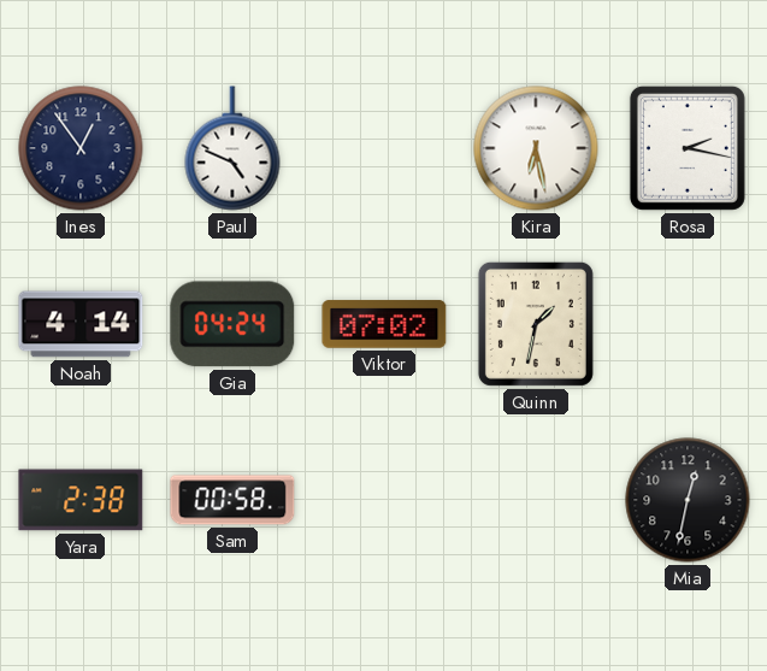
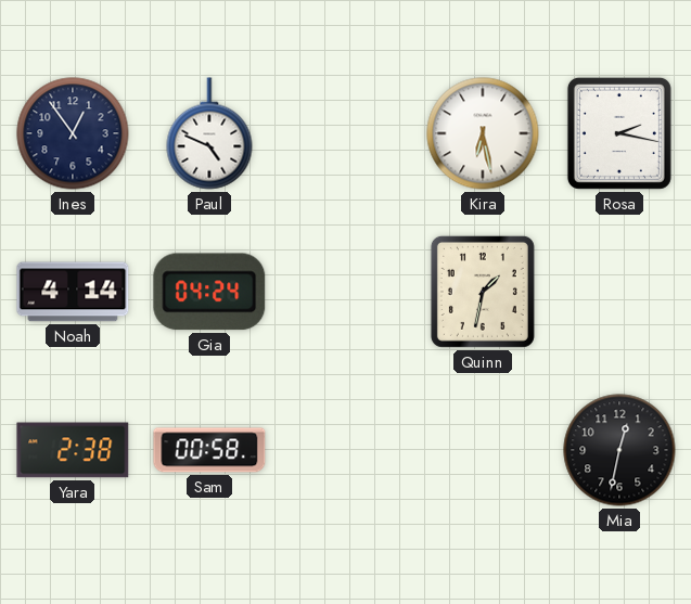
Viktor: 07:02 -> none
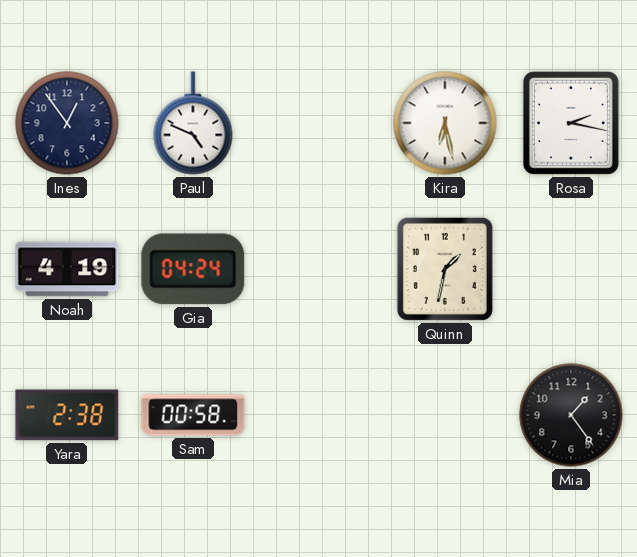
Noah: 4:14 -> 4:19
Mia: 12:32 -> 1:24
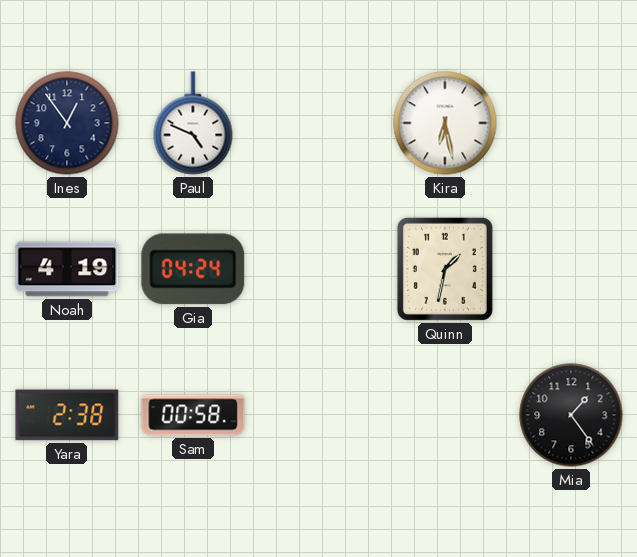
Rosa: 2:17 -> none
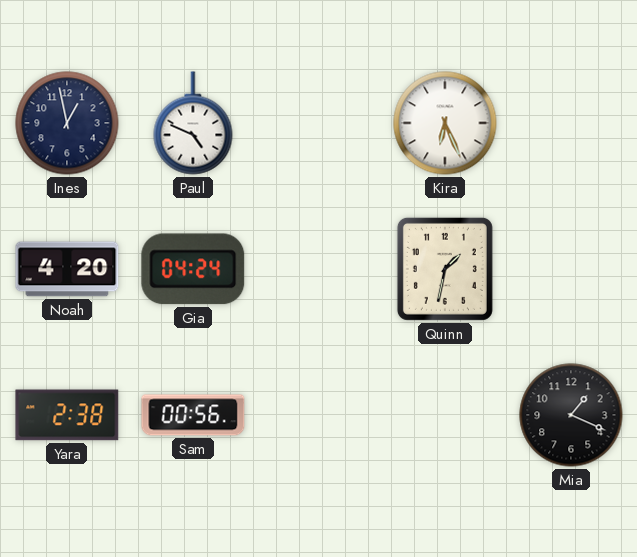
Ines: 12:54 -> 12:58
Kira: 6:28 -> 6:26
Noah: 4:19 -> 4:20
Sam: 00:58 -> 00:56
Mia: 1:24 -> 1:19
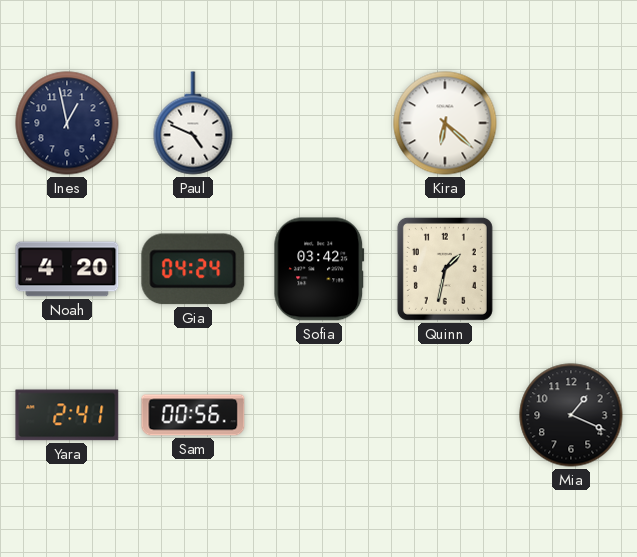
Kira: 6:26 -> 6:22
Sofia: none -> 03:42
Yara: 2:38 -> 2:41
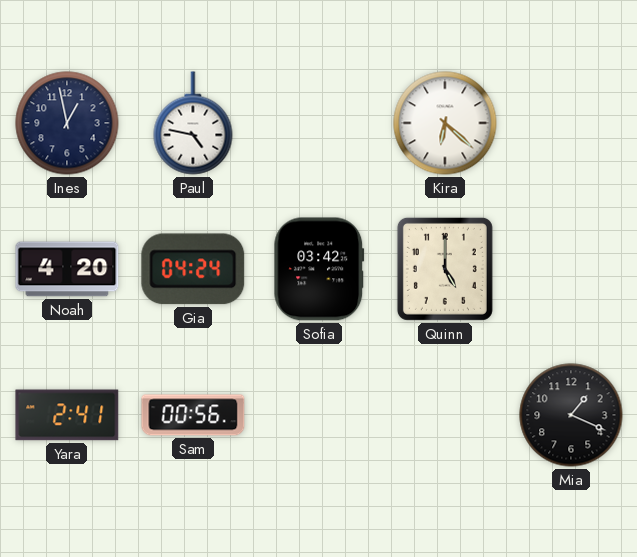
Paul: 4:49 -> 4:47
Quinn: 1:32 -> 5:00
